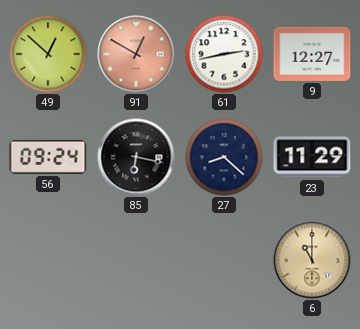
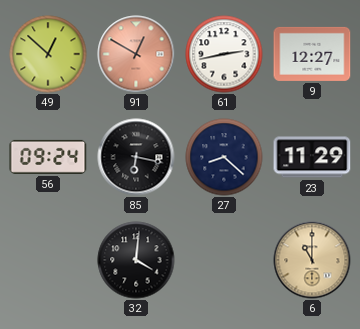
32: none -> 4:01
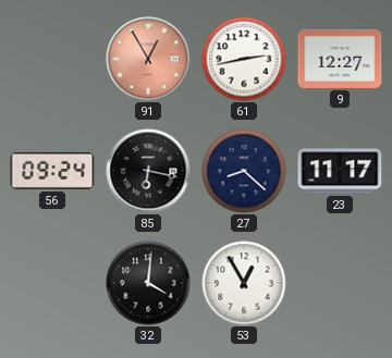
49: 12:52 -> none
91: 12:50 -> 12:55
23: 11:29 -> 11:17
53: none -> 12:55
6: 11:00 -> none
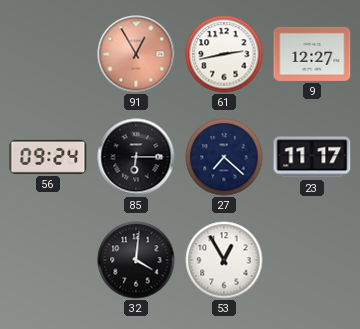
85: 6:17 -> 6:15
27: 8:22 -> 7:22
